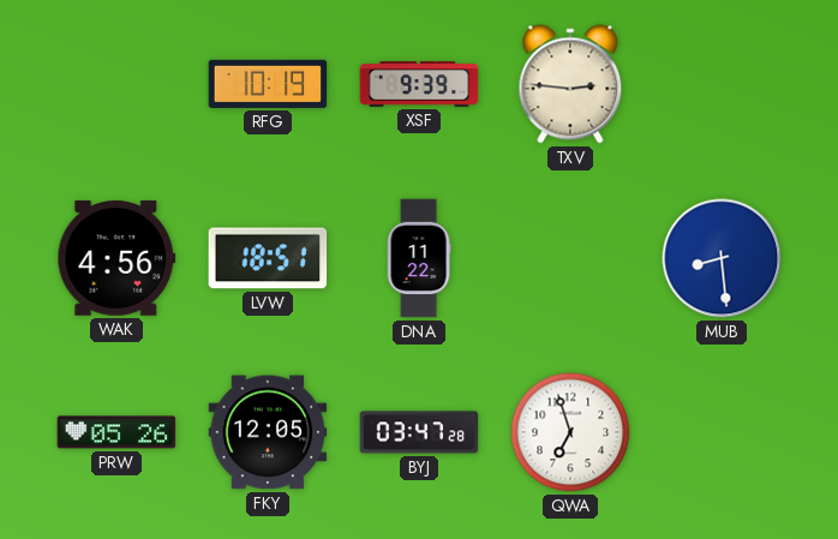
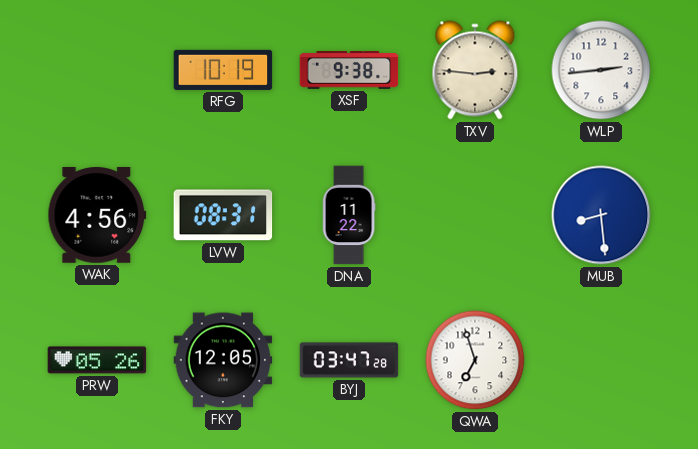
XSF: 9:39 -> 9:38
WLP: none -> 2:44
LVW: 18:51 -> 08:31
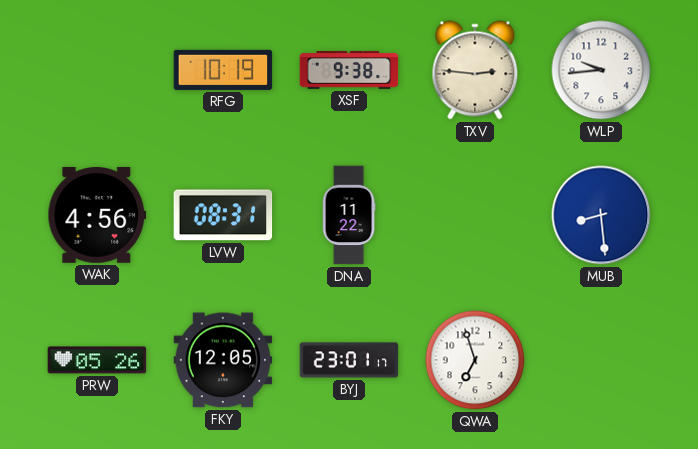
WLP: 2:44 -> 9:44
BYJ: 03:47 -> 23:01
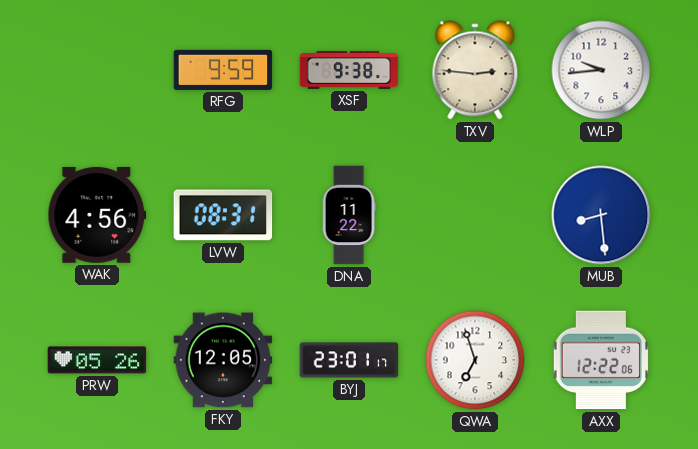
RFG: 10:19 -> 9:59
AXX: none -> 12:22
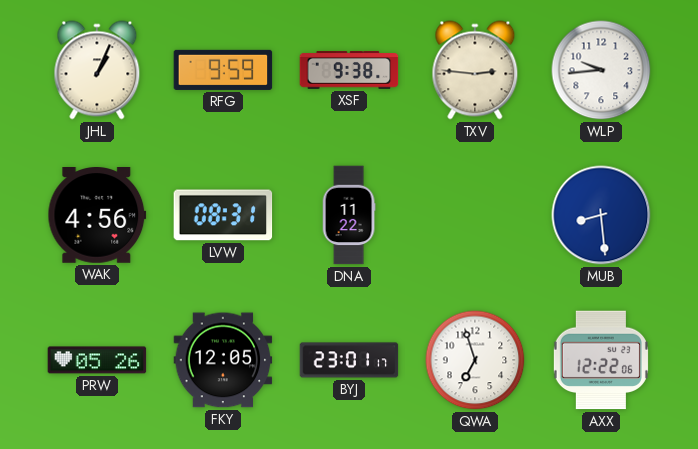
JHL: none -> 1:04
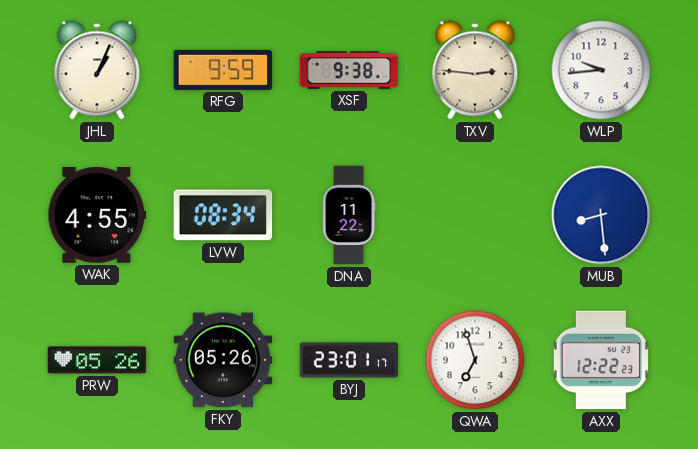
WAK: 4:56 -> 4:55
LVW: 08:31 -> 08:34
FKY: 12:05 -> 05:26
AXX: 12:22:06 -> 12:22:23
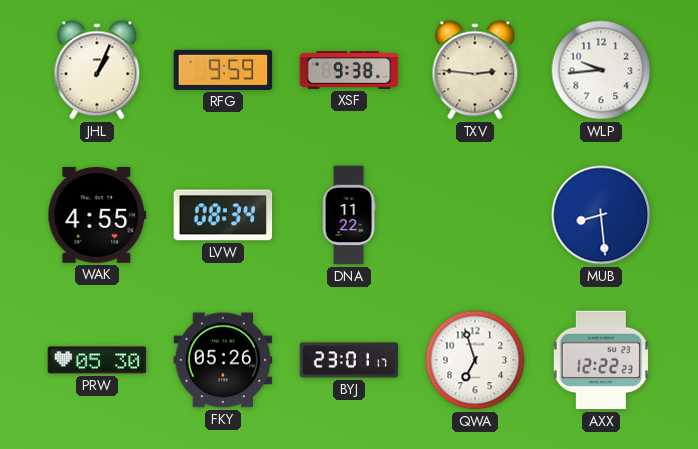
PRW: 05:26 -> 05:30
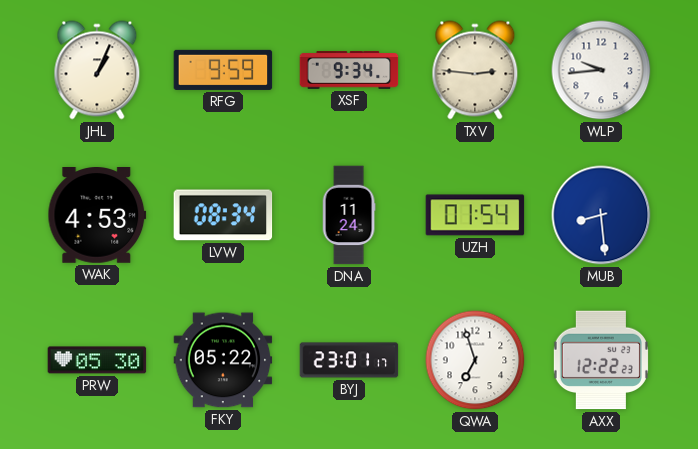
XSF: 9:38 -> 9:34
WAK: 4:55 -> 4:53
DNA: 11:22 -> 11:24
UZH: none -> 01:54
FKY: 05:26 -> 05:22
